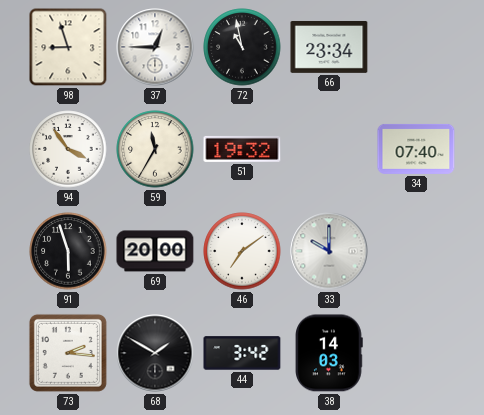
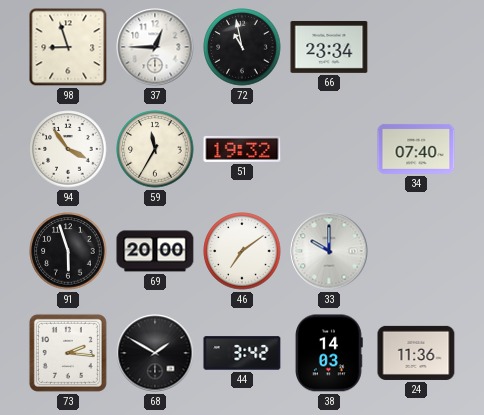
24: none -> 11:36
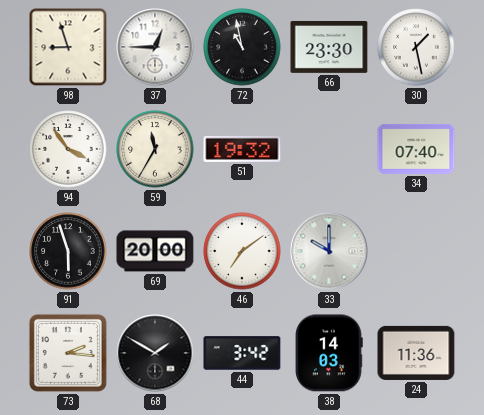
66: 23:34 -> 23:30
30: none -> 1:28
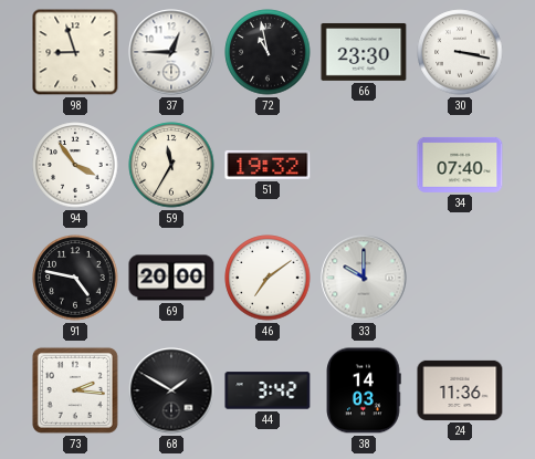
30: 1:28 -> 3:17
91: 5:57 -> 4:47
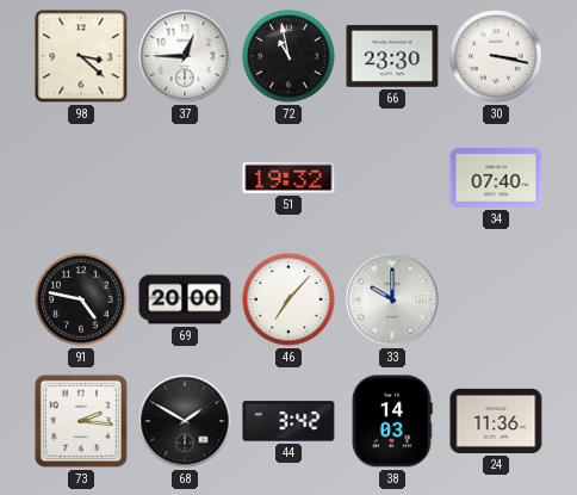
98: 8:57 -> 3:22
94: 3:54 -> none
59: 11:35 -> none
46: 7:09 -> 7:07
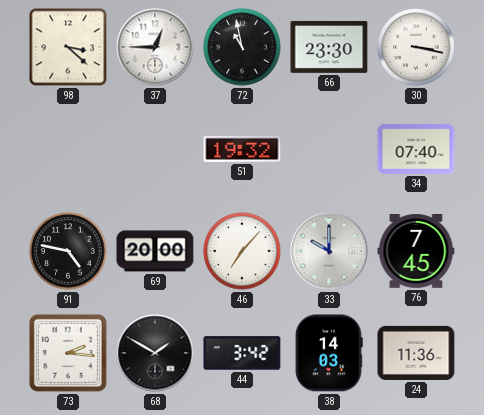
76: none -> 7:45
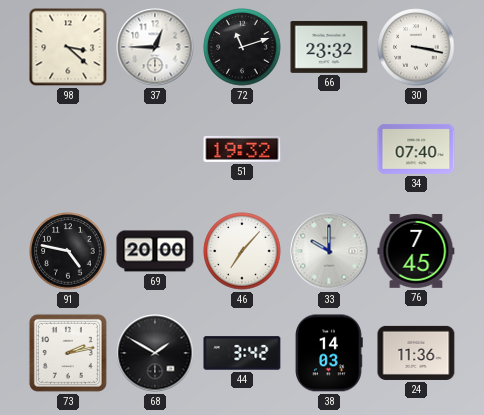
72: 10:58 -> 11:12
66: 23:30 -> 23:32
73: 2:16 -> 2:13
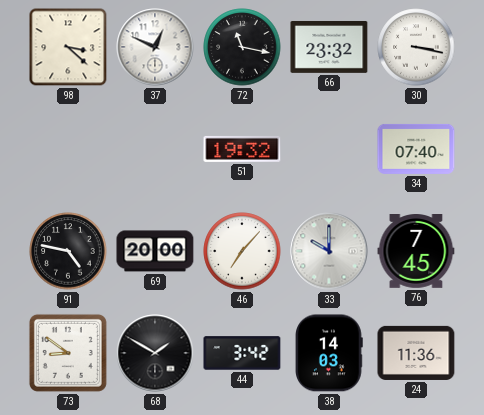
37: 12:45 -> 12:49
72: 11:12 -> 11:17
73: 2:13 -> 8:51
